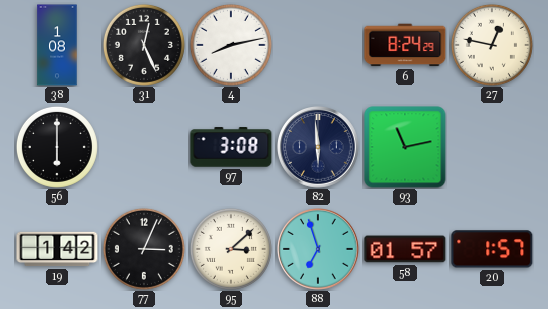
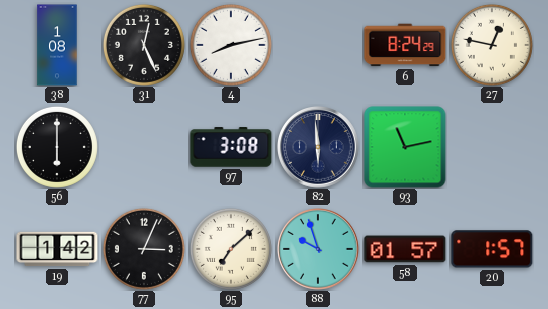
95: 3:08 -> 7:08
88: 6:57 -> 9:57
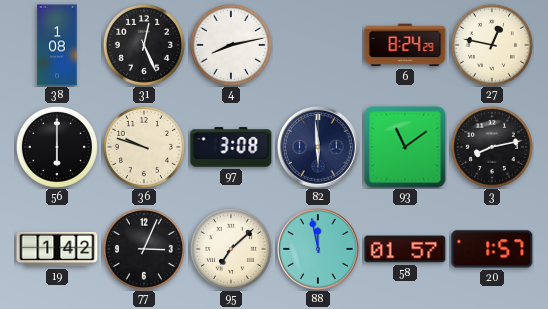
36: none -> 9:48
93: 11:13 -> 11:09
3: none -> 8:13
88: 9:57 -> 11:58
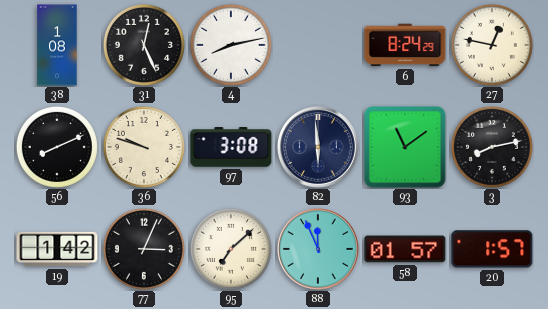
56: 6:00 -> 8:11
88: 11:58 -> 11:56
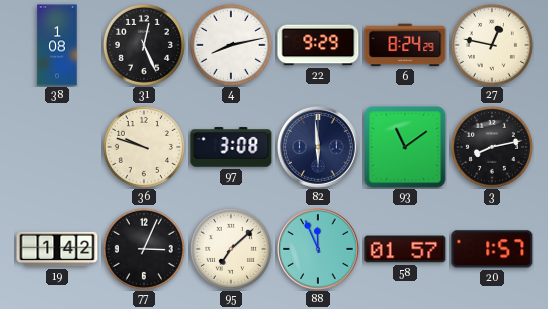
22: none -> 9:29
56: 8:11 -> none
